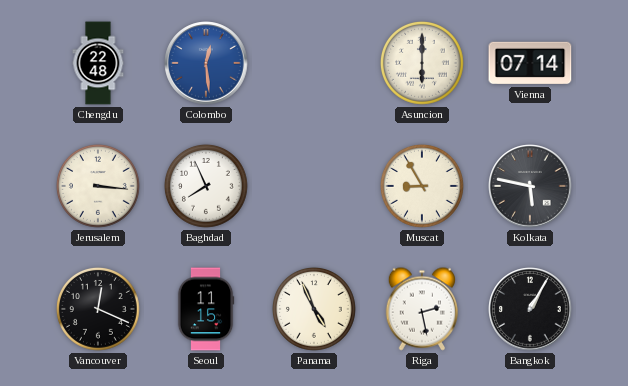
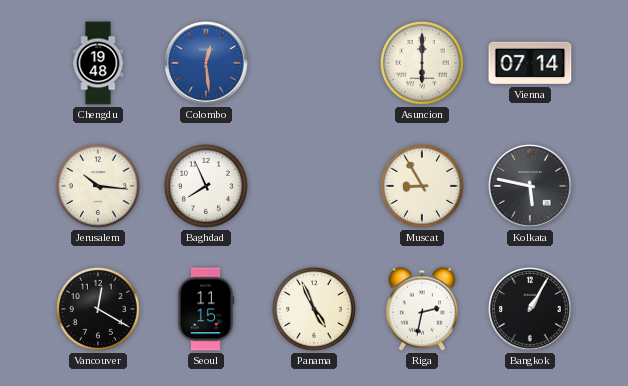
Chengdu: 22:48 -> 19:48
Jerusalem: 3:16 -> 10:16
Vancouver: 12:19 -> 12:20
Riga: 2:28 -> 2:32
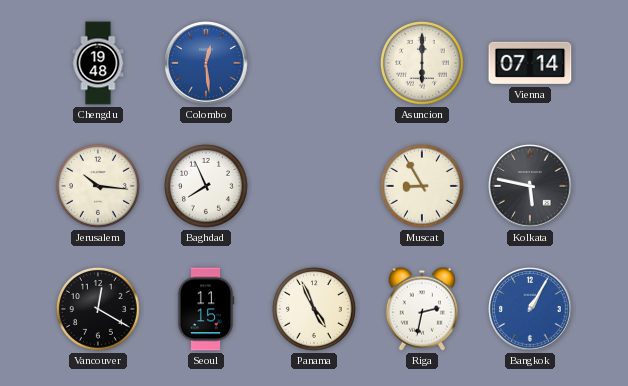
Bangkok dial: black -> blue
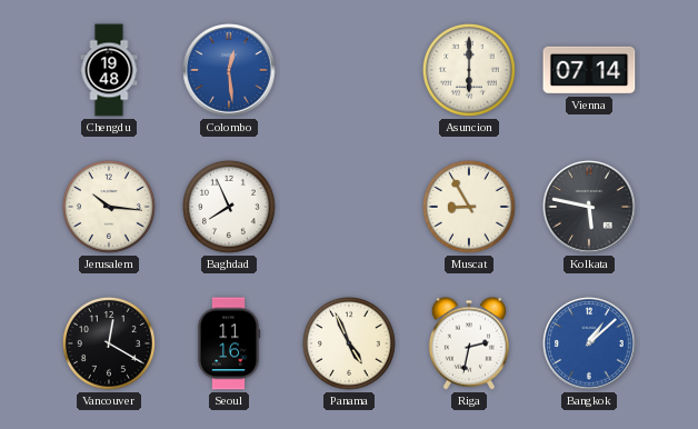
Seoul: 11:15 -> 11:16
Bangkok: 1:05 -> 1:08
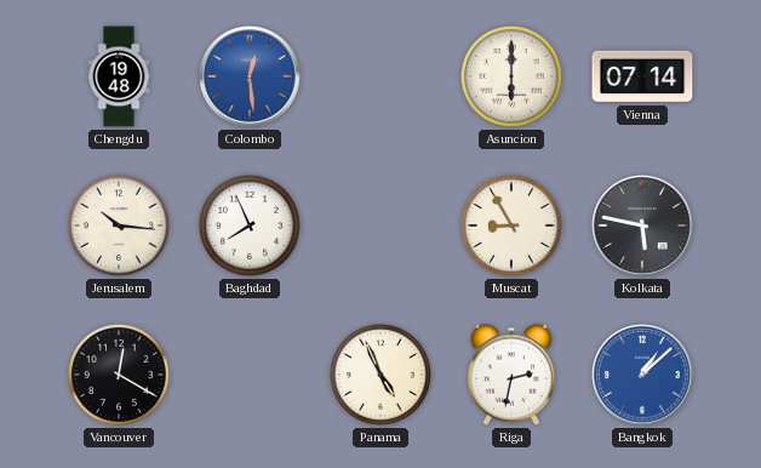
Seoul: 11:16 -> none
